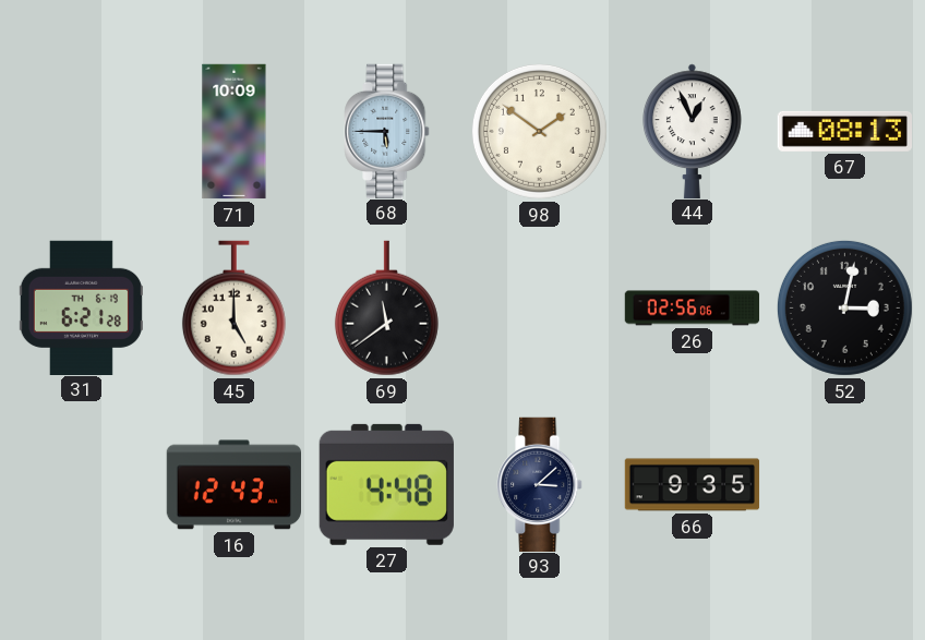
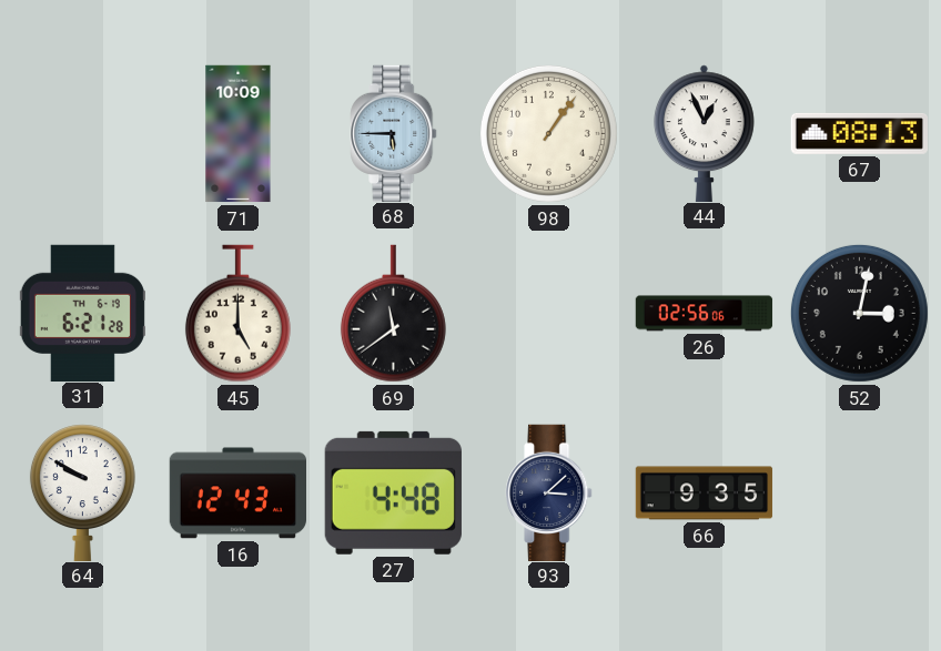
98: 1:51 -> 1:06
64: none -> 9:50
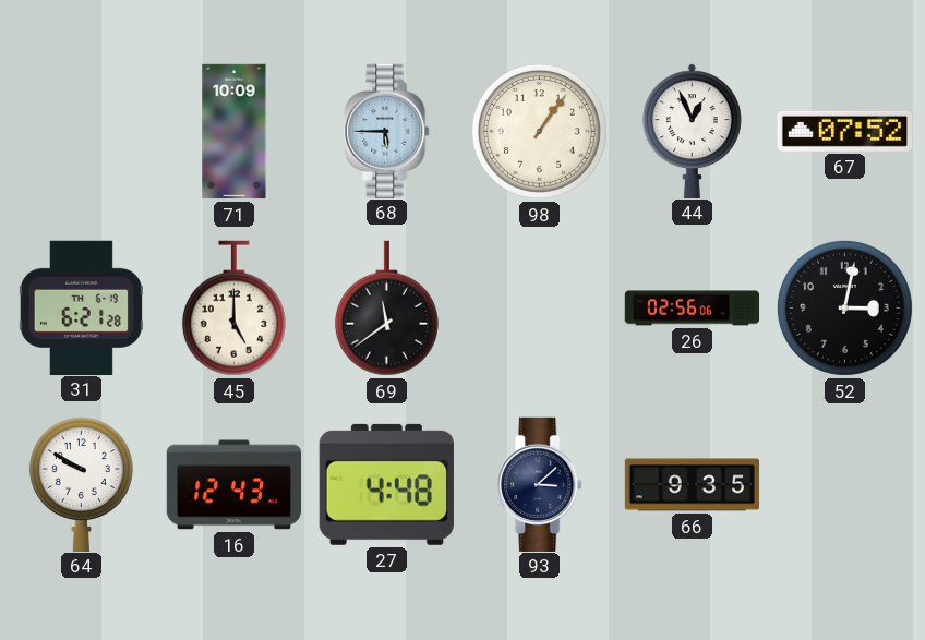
67: 08:13 -> 07:52
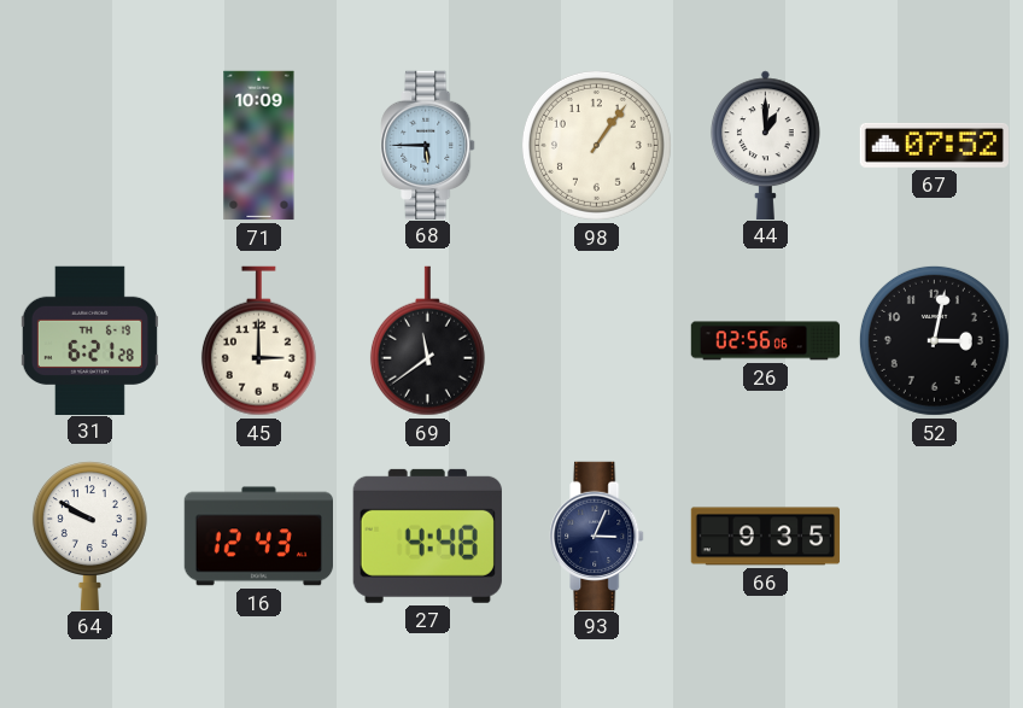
44: 12:56 -> 1:00
45: 5:00 -> 3:00
93: 3:08 -> 3:04
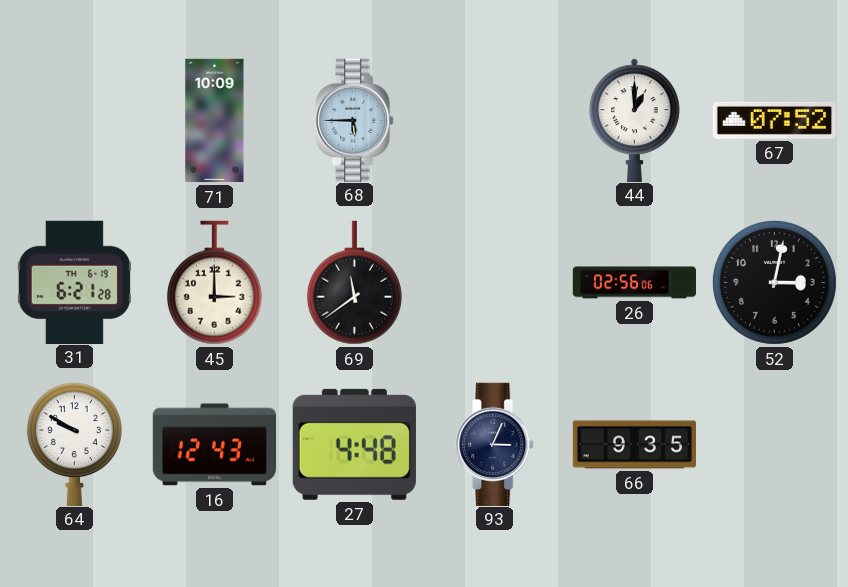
98: 1:06 -> none
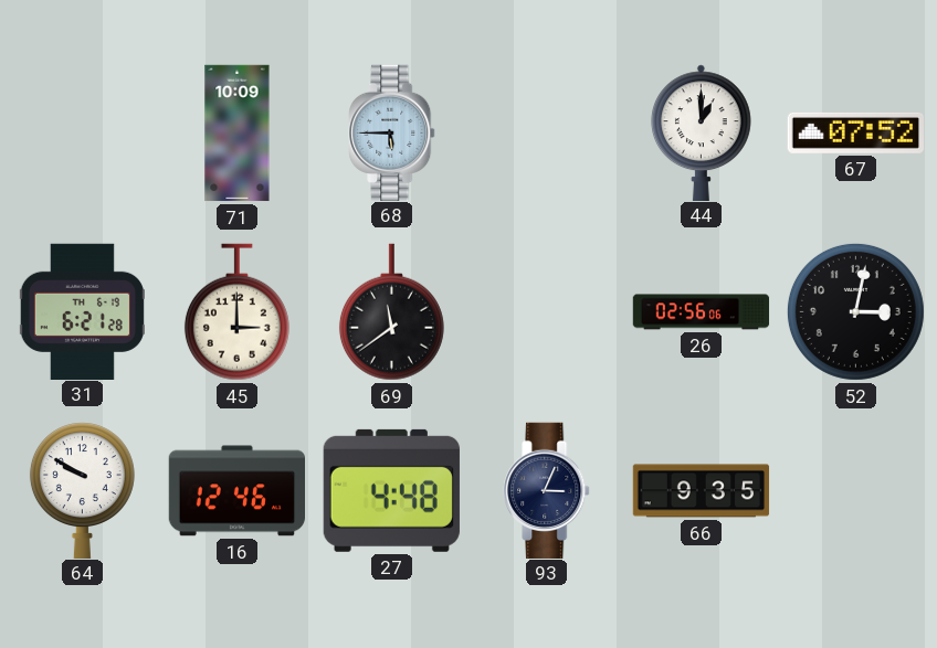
16: 12:43 -> 12:46
